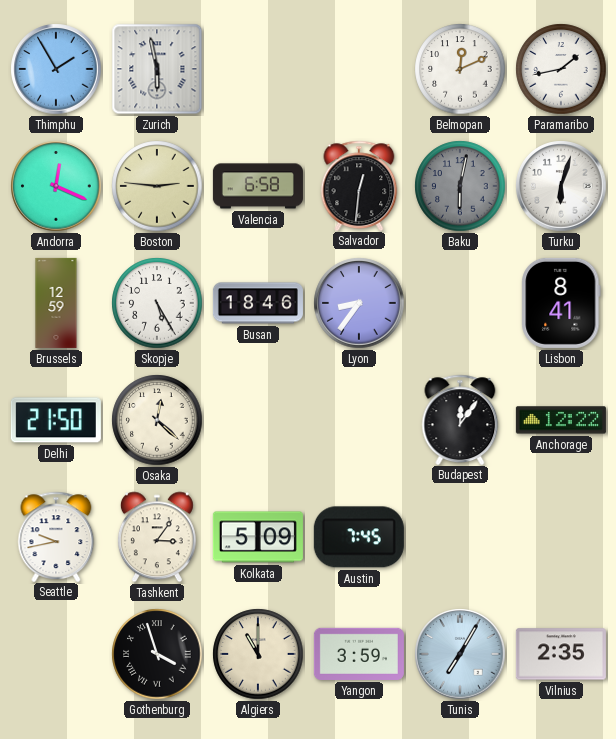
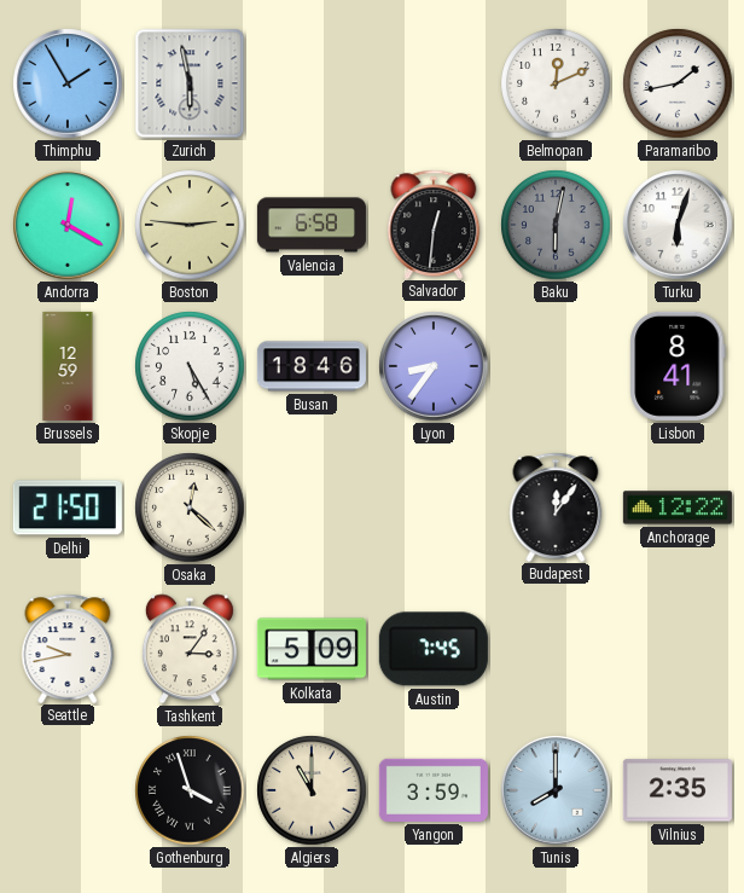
Andorra: 12:19 -> 12:20
Tunis: 7:05 -> 8:00
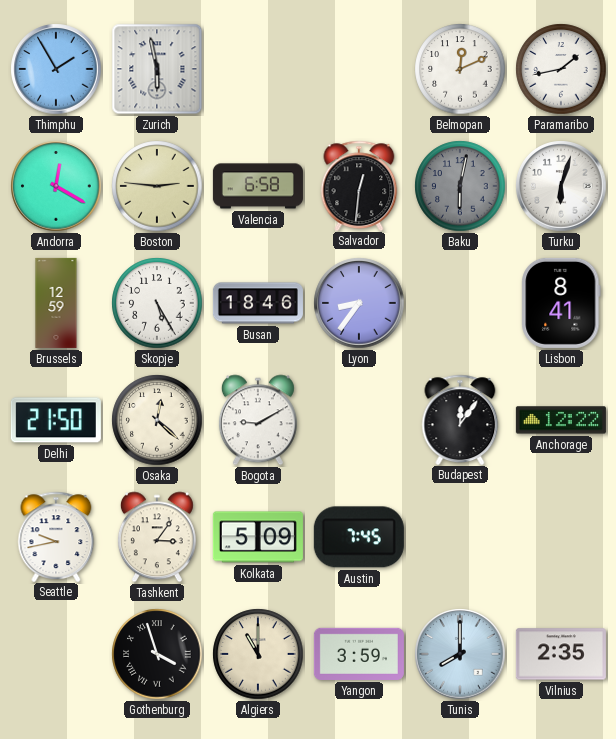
Bogota: none -> 9:10
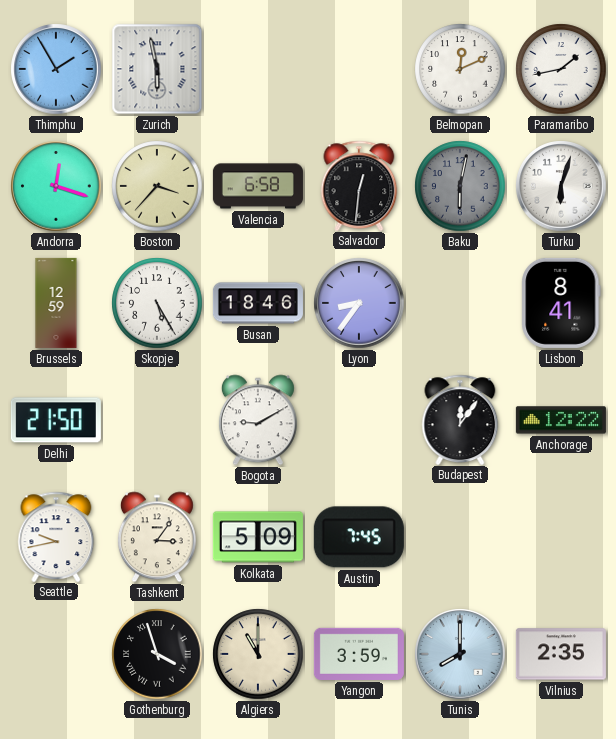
Andorra: 12:20 -> 12:18
Boston: 2:46 -> 3:37
Osaka: 12:22 -> none
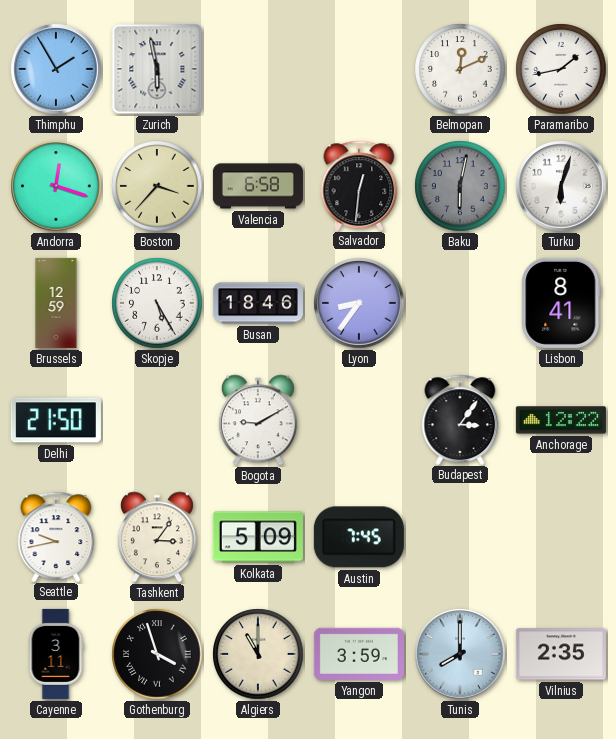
Budapest: 12:06 -> 3:06
Cayenne: none -> 3:11
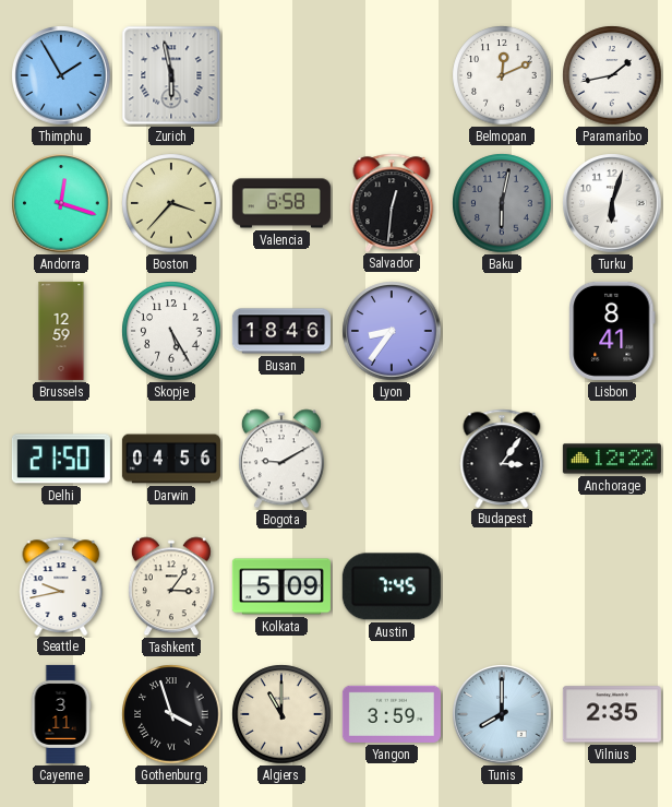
Darwin: none -> 04:56
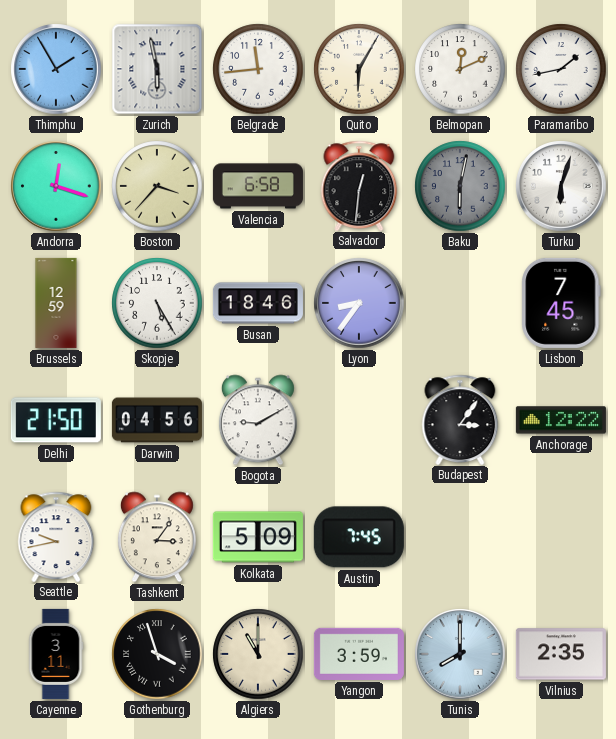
Belgrade: none -> 11:44
Quito: none -> 6:05
Lisbon: 8:41 -> 7:45
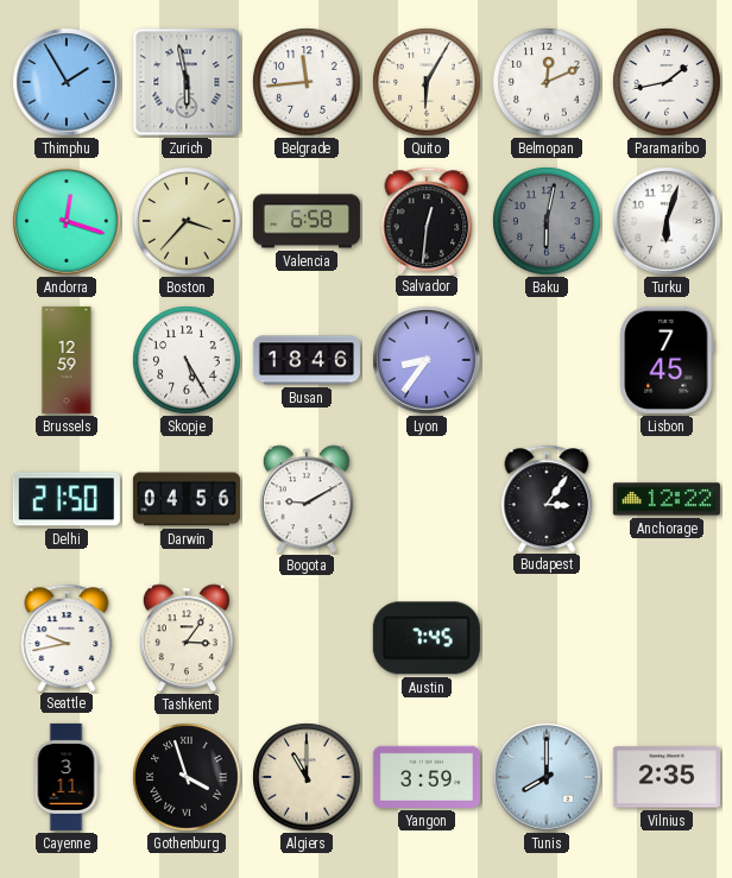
Kolkata: 5:09 -> none
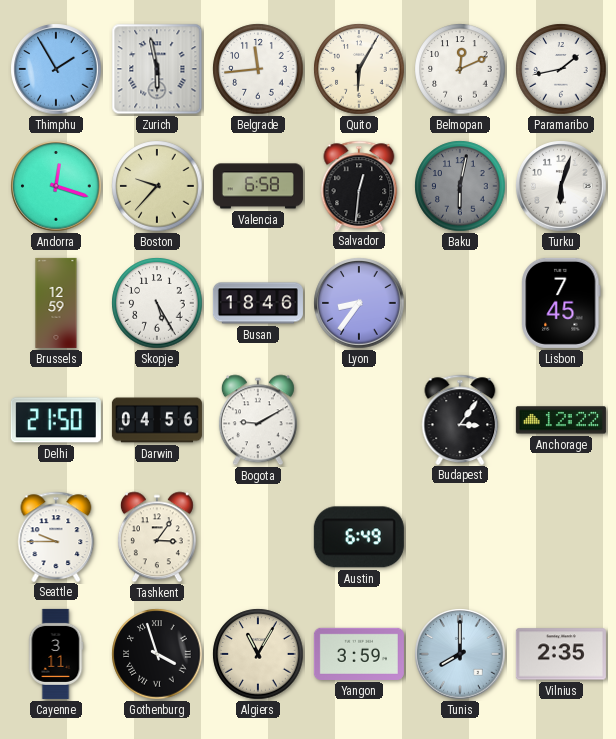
Boston: 3:37 -> 9:37
Seattle: 9:43 -> 9:45
Austin: 7:45 -> 6:49
Algiers: 11:00 -> 11:05
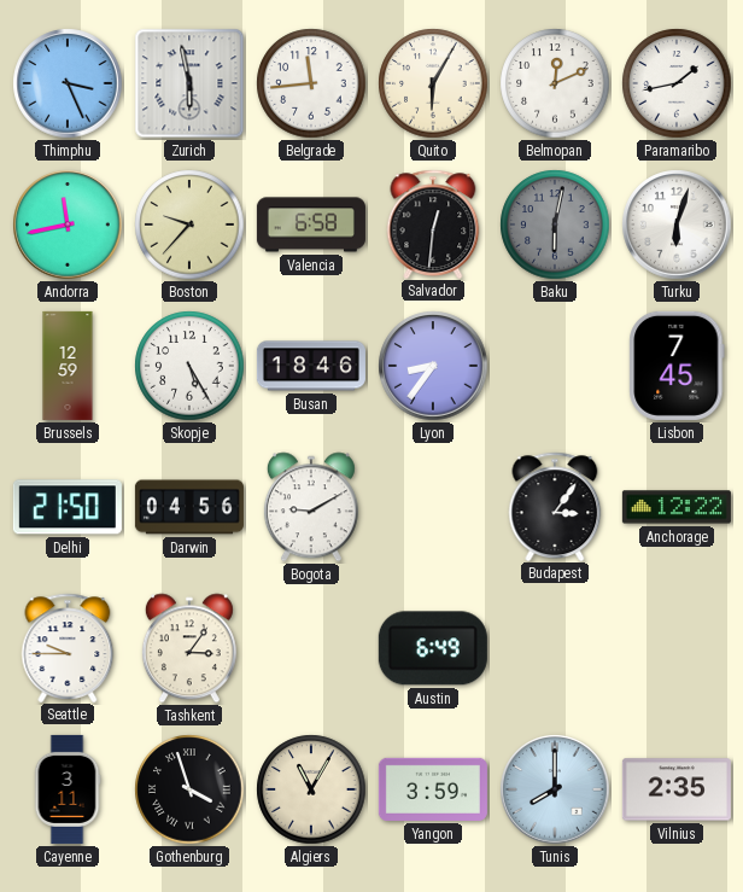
Thimphu: 1:55 -> 3:26
Andorra: 12:18 -> 11:43
